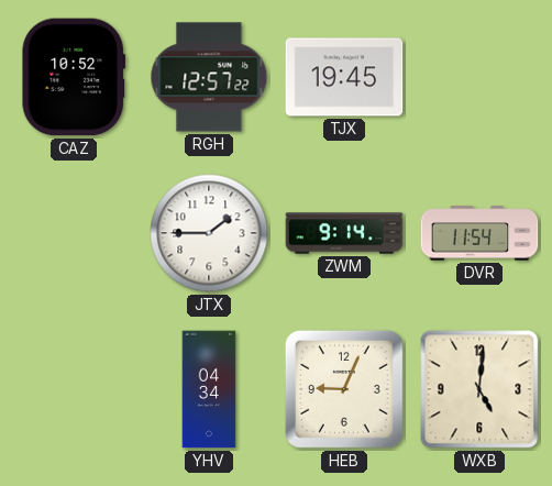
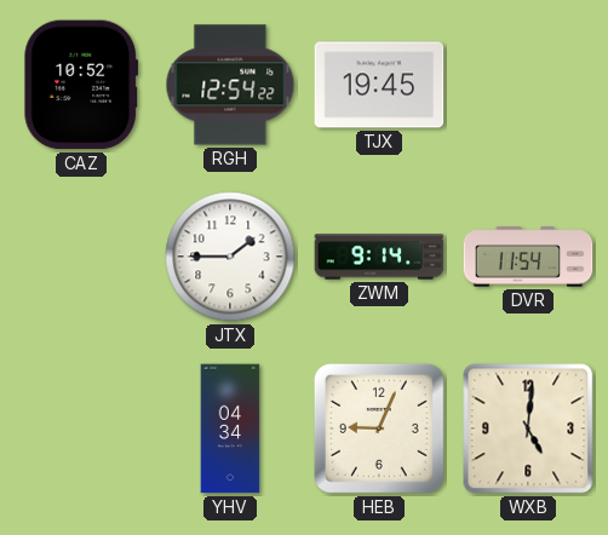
RGH: 12:57 -> 12:54
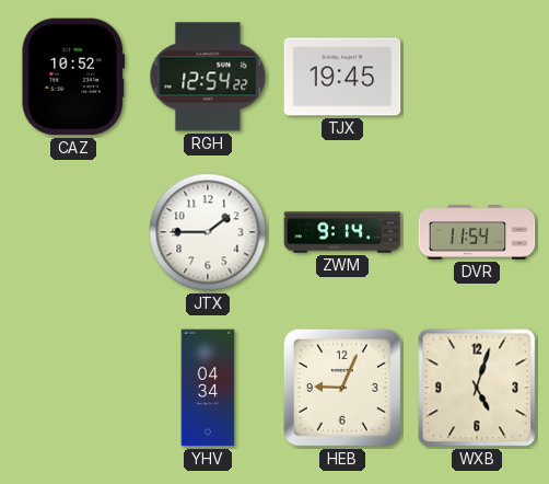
WXB: 5:01 -> 5:03
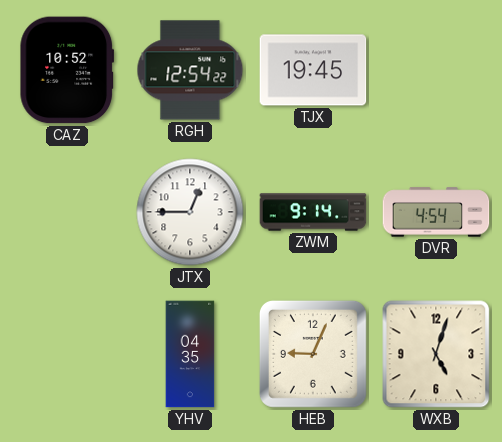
JTX: 1:45 -> 12:45
DVR: 11:54 -> 4:54
YHV: 04:34 -> 04:35
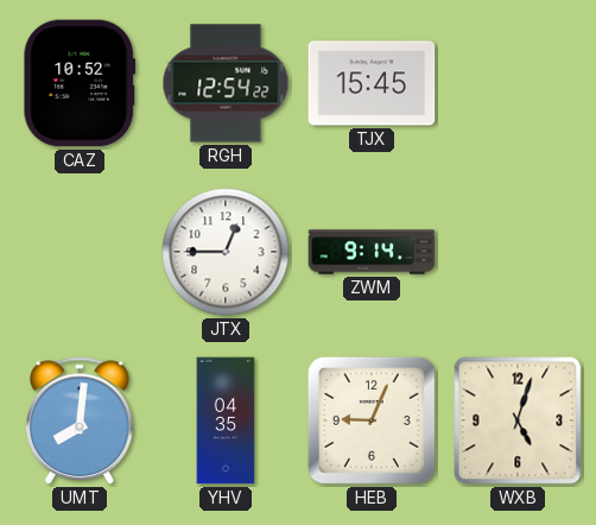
TJX: 19:45 -> 15:45
DVR: 4:54 -> none
UMT: none -> 8:01
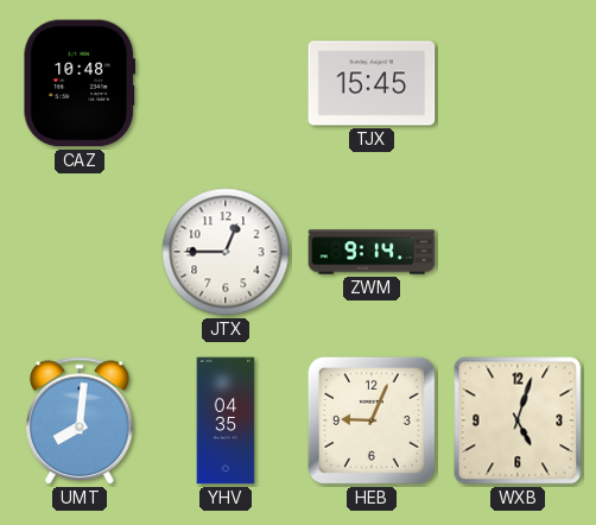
CAZ: 10:52 -> 10:48
RGH: 12:54 -> none
